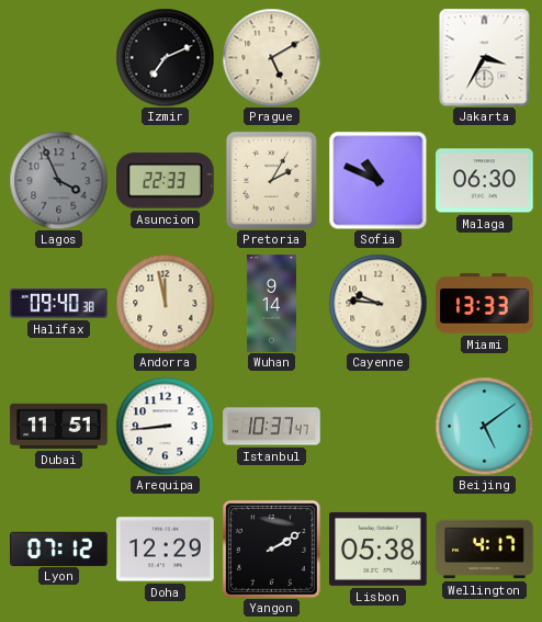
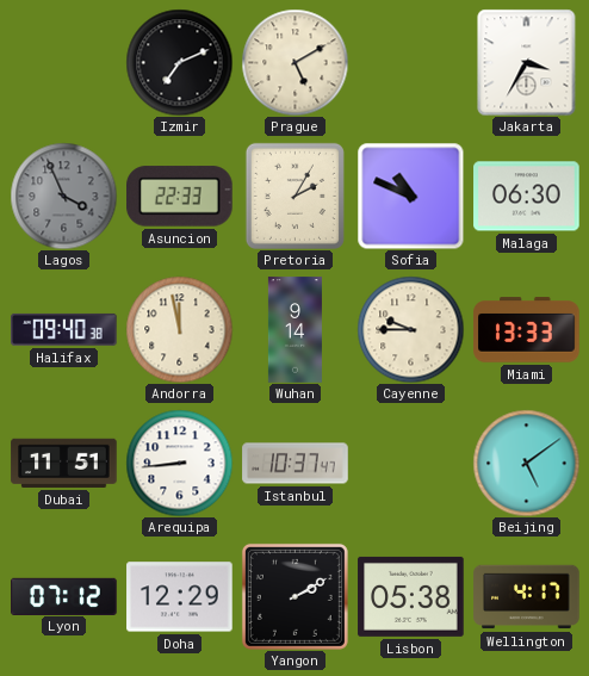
Cayenne: 9:46 -> 9:45
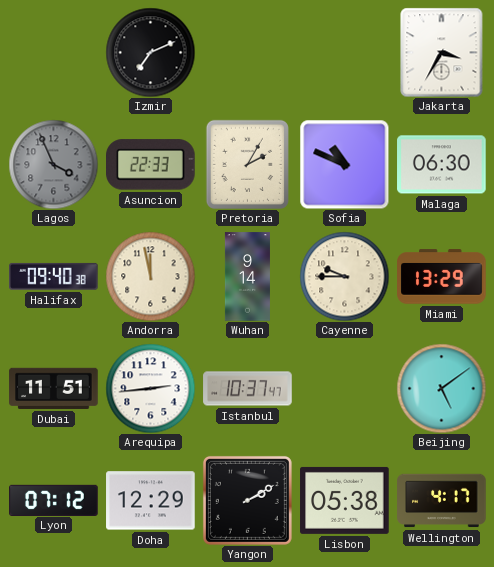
Prague: 5:10 -> none
Miami: 13:33 -> 13:29
Arequipa: 8:44 -> 2:44
